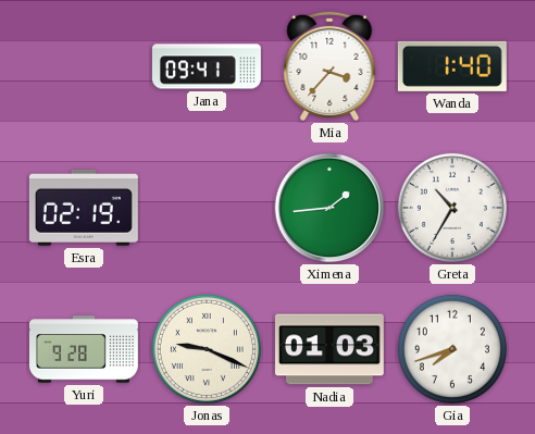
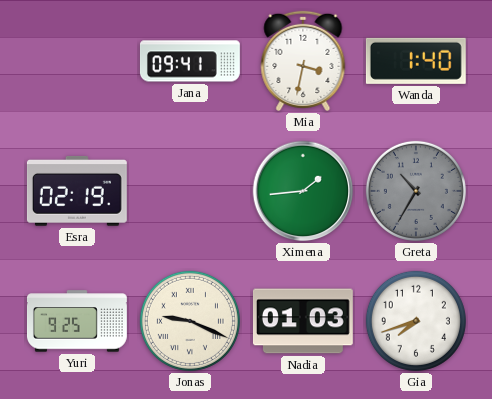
Mia: 3:37 -> 3:32
Greta dial: white -> grey
Yuri: 9:28 -> 9:25
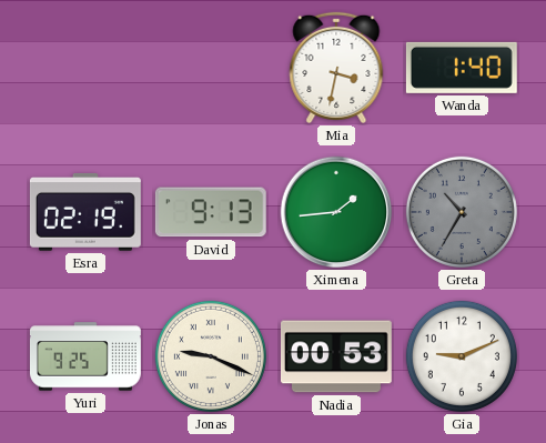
Jana: 09:41 -> none
David: none -> 9:13
Nadia: 01:03 -> 00:53
Gia: 7:42 -> 9:11
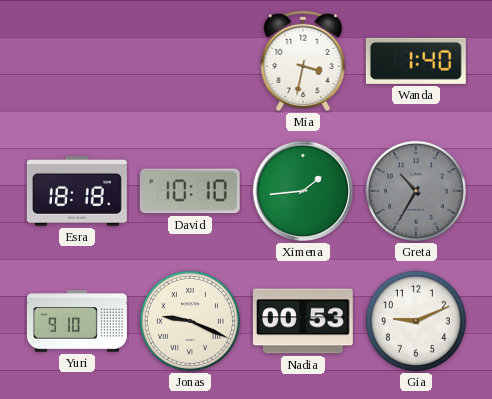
Esra: 02:19 -> 18:18
David: 9:13 -> 10:10
Yuri: 9:25 -> 9:10
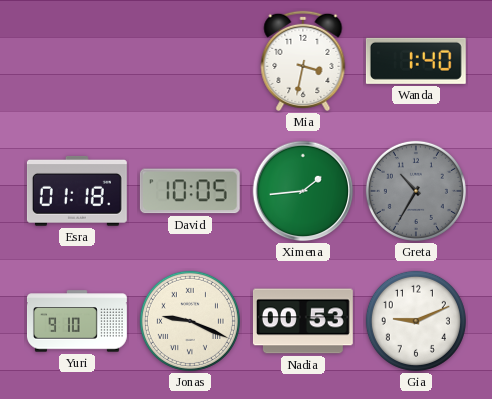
Esra: 18:18 -> 01:18
David: 10:10 -> 10:05
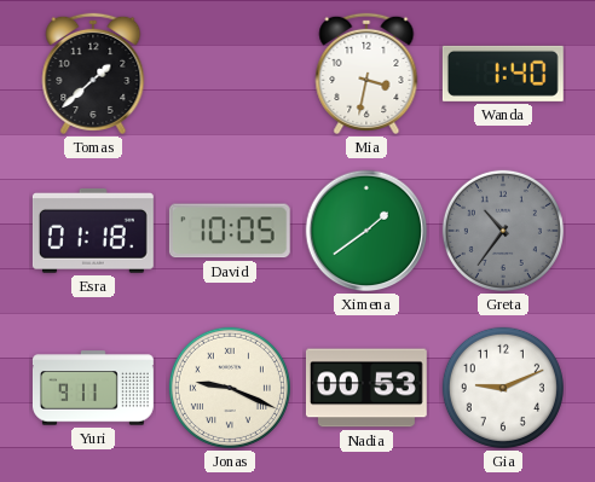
Tomas: none -> 1:38
Ximena: 1:44 -> 1:39
Greta: 10:35 -> 10:36
Yuri: 9:10 -> 9:11
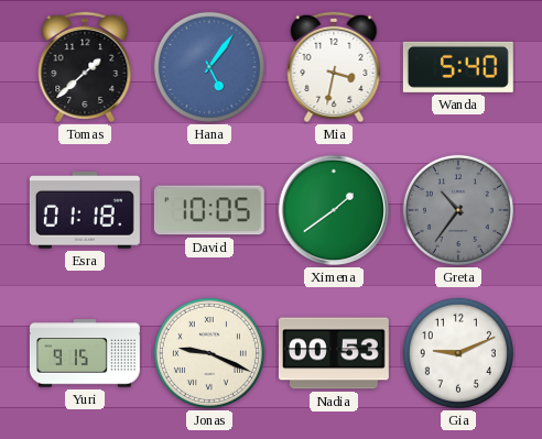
Hana: none -> 5:06
Wanda: 1:40 -> 5:40
Yuri: 9:11 -> 9:15
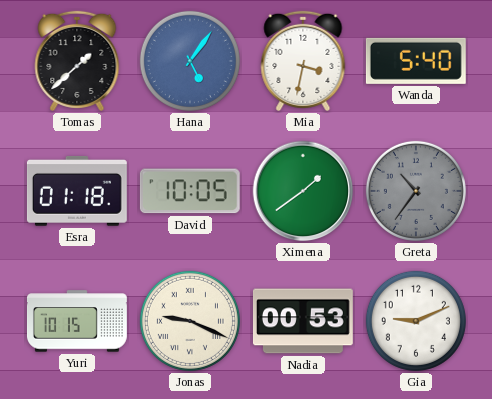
Yuri: 9:15 -> 10:15
